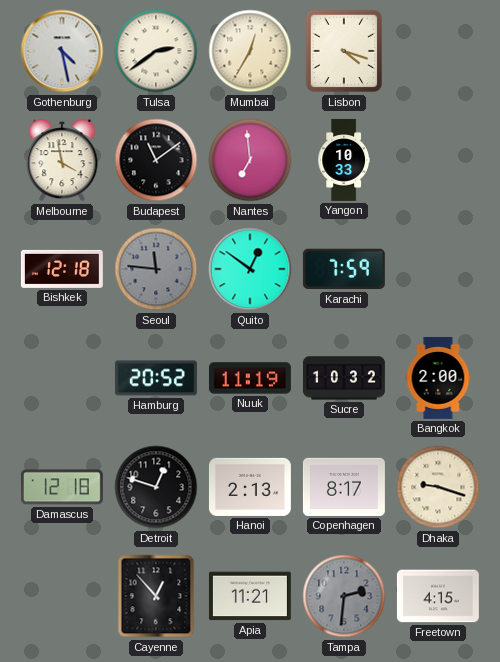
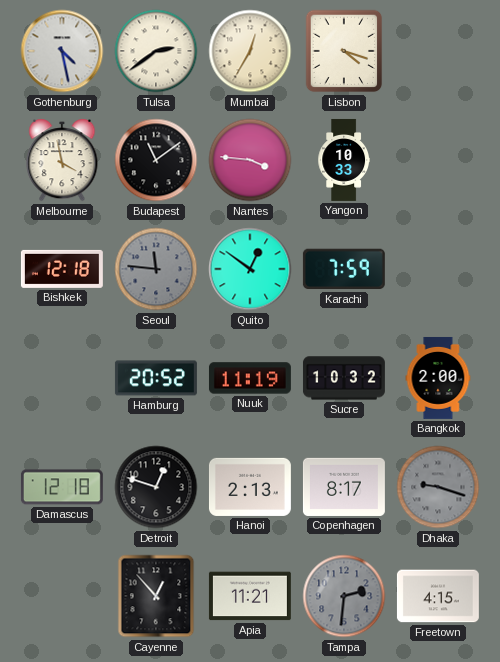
Nantes: 6:59 -> 3:46
Dhaka dial: cream -> grey
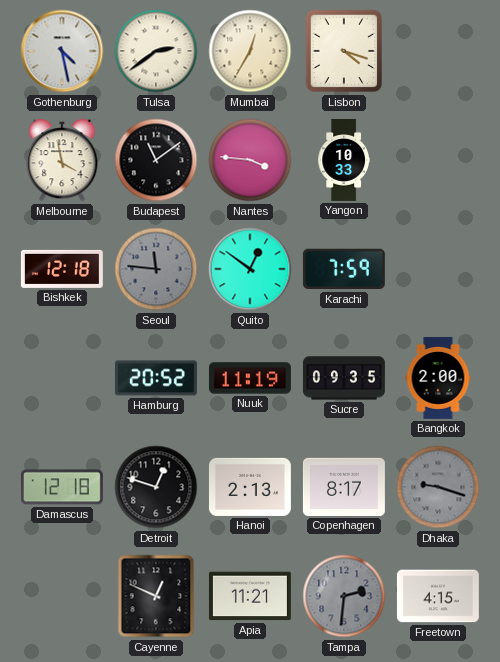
Sucre: 10:32 -> 09:35
Cayenne: 12:53 -> 12:49
